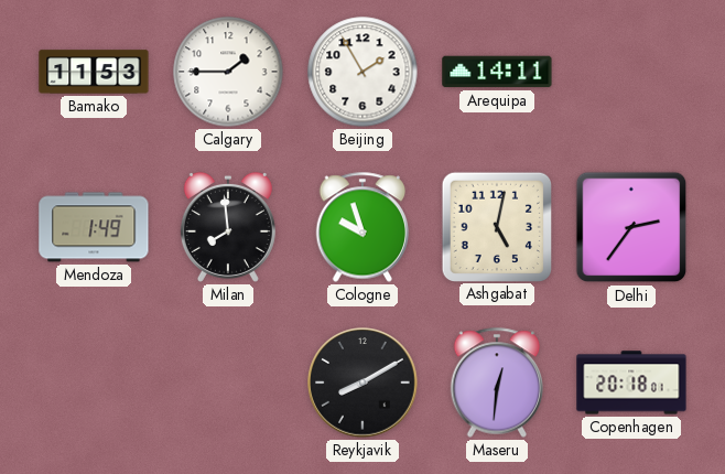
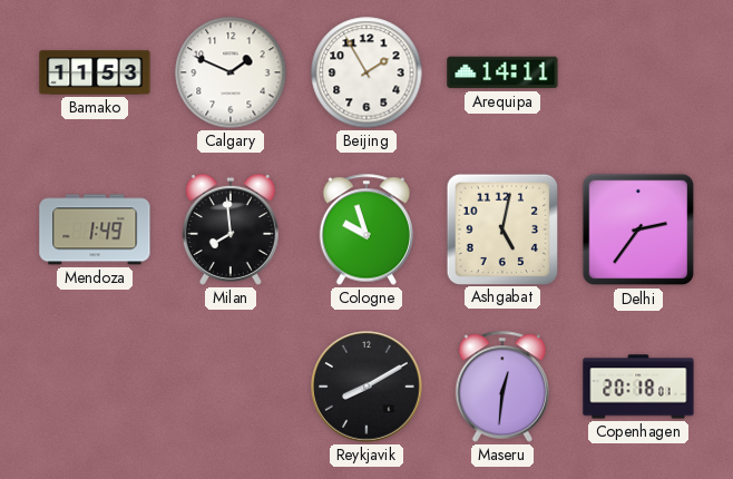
Calgary: 1:45 -> 1:49
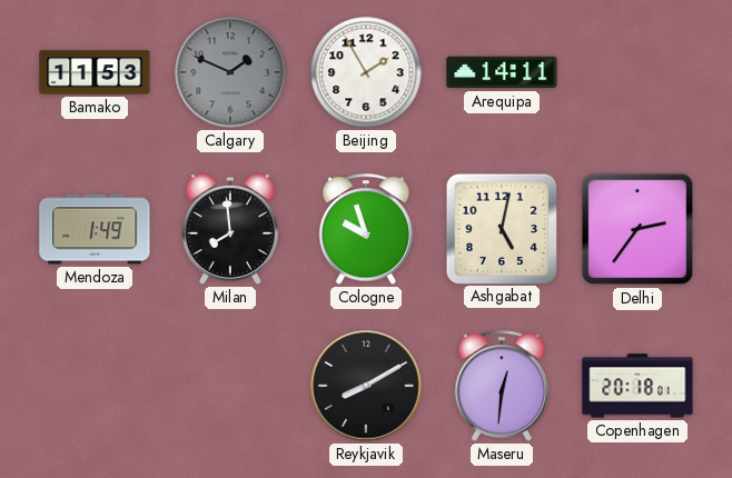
Calgary dial: white -> grey
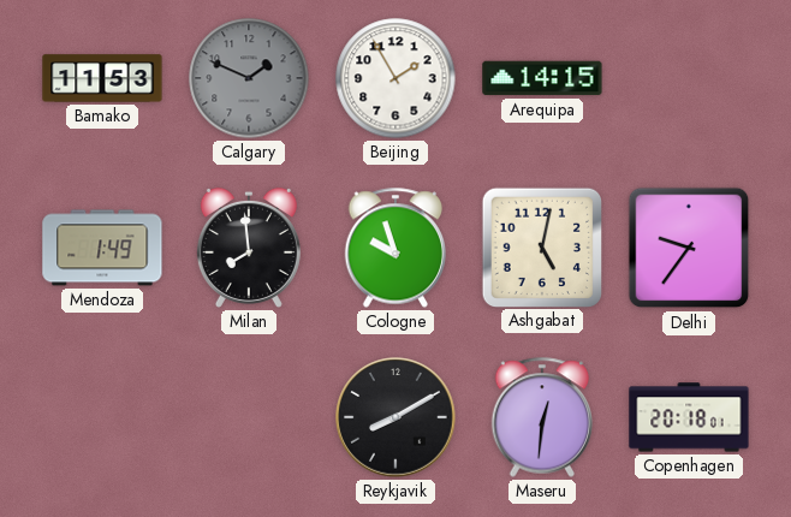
Arequipa: 14:11 -> 14:15
Delhi: 2:36 -> 9:36
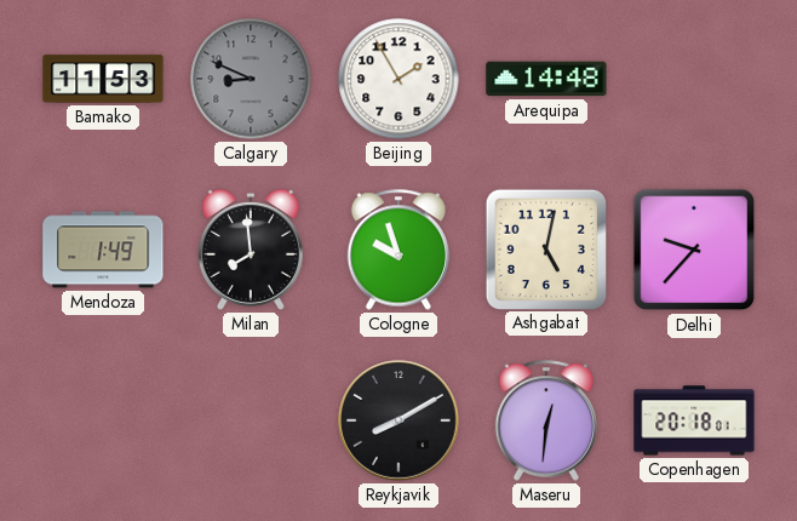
Calgary: 1:49 -> 8:49
Arequipa: 14:15 -> 14:48
Delhi: 9:36 -> 9:37
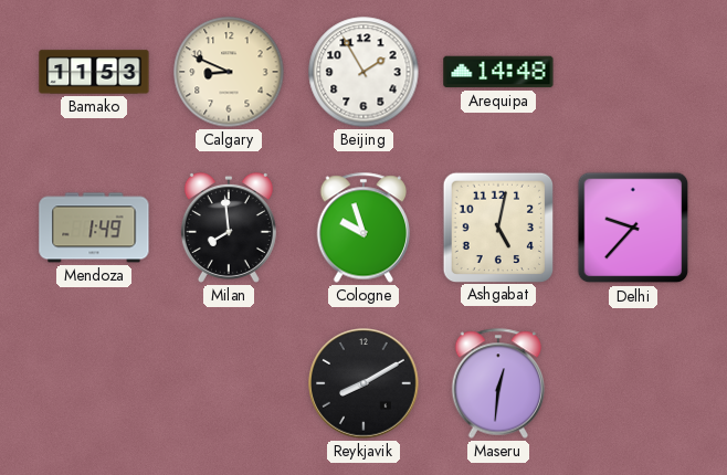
Calgary dial: grey -> cream
Copenhagen: 20:18 -> none
